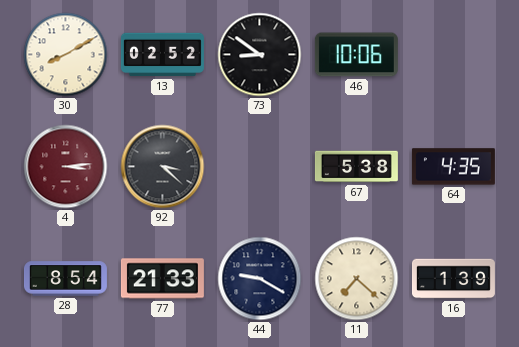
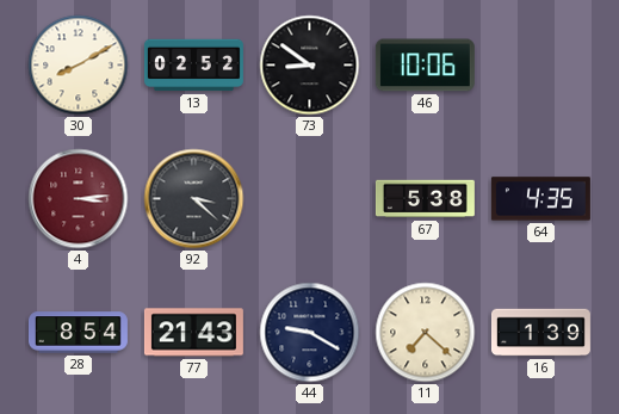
77: 21:33 -> 21:43
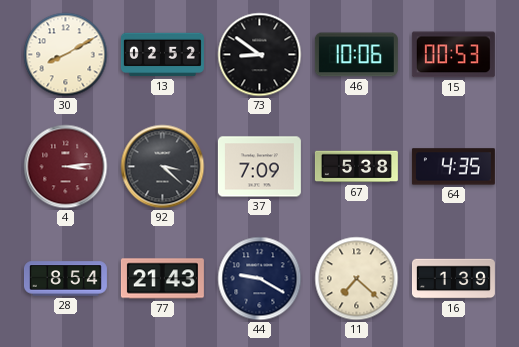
15: none -> 00:53
37: none -> 7:09
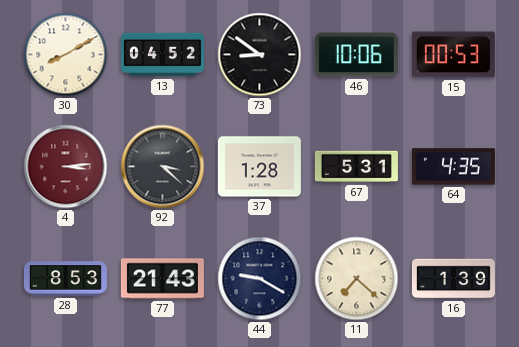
13: 02:52 -> 04:52
37: 7:09 -> 1:28
67: 5:38 -> 5:31
28: 8:54 -> 8:53
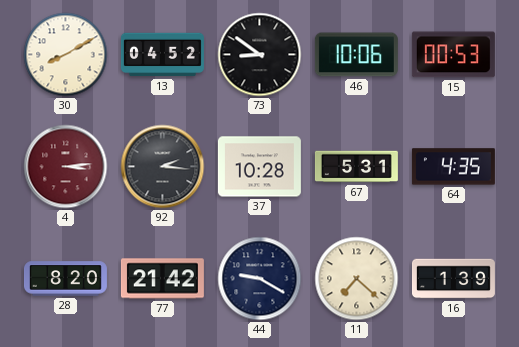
92: 3:22 -> 2:16
37: 1:28 -> 10:28
28: 8:53 -> 8:20
77: 21:43 -> 21:42
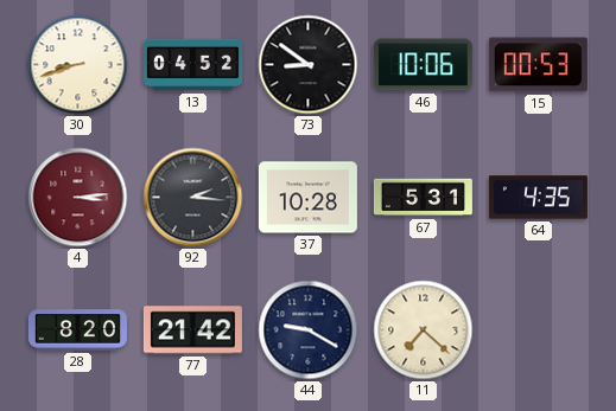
30: 8:10 -> 8:42
16: 1:39 -> none
